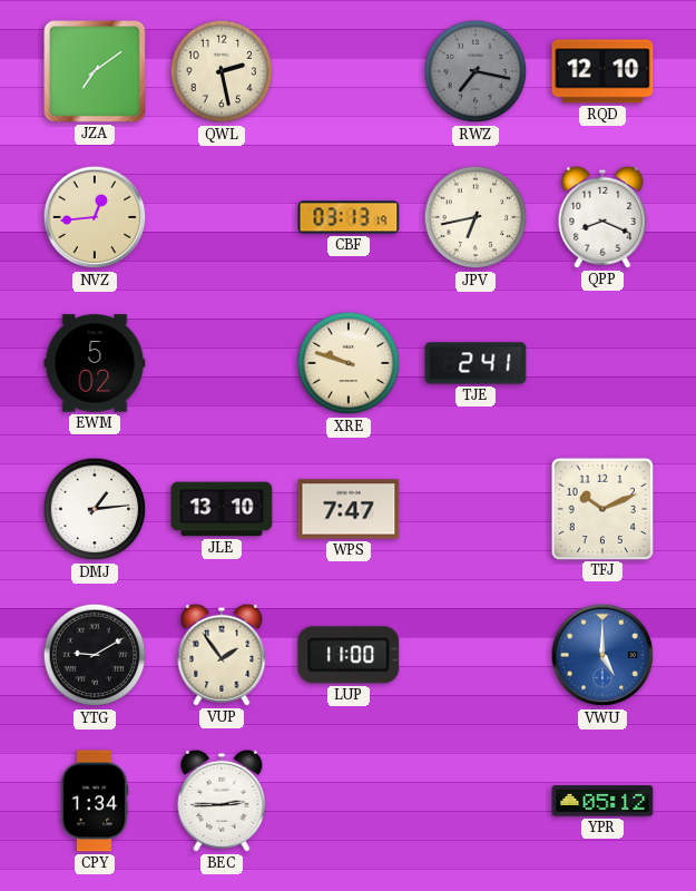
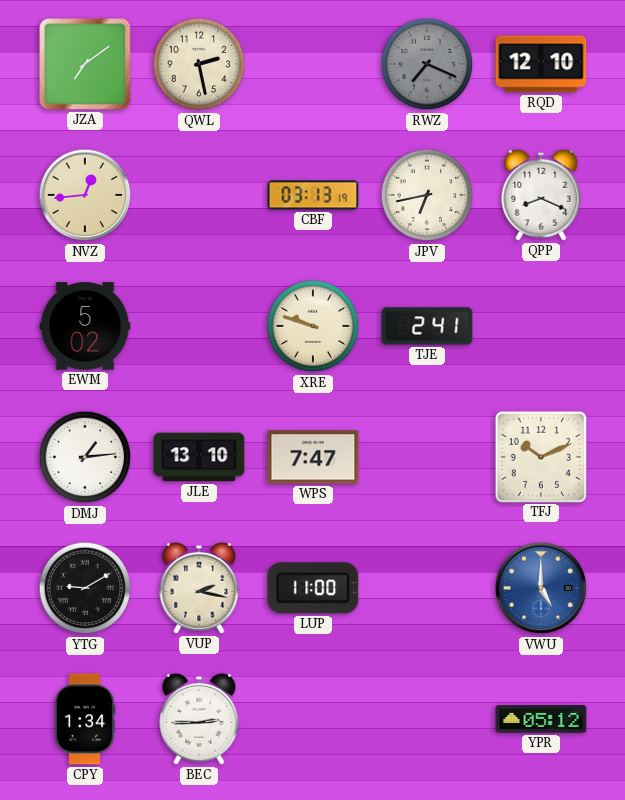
RWZ: 7:17 -> 7:19
VUP: 1:54 -> 2:17
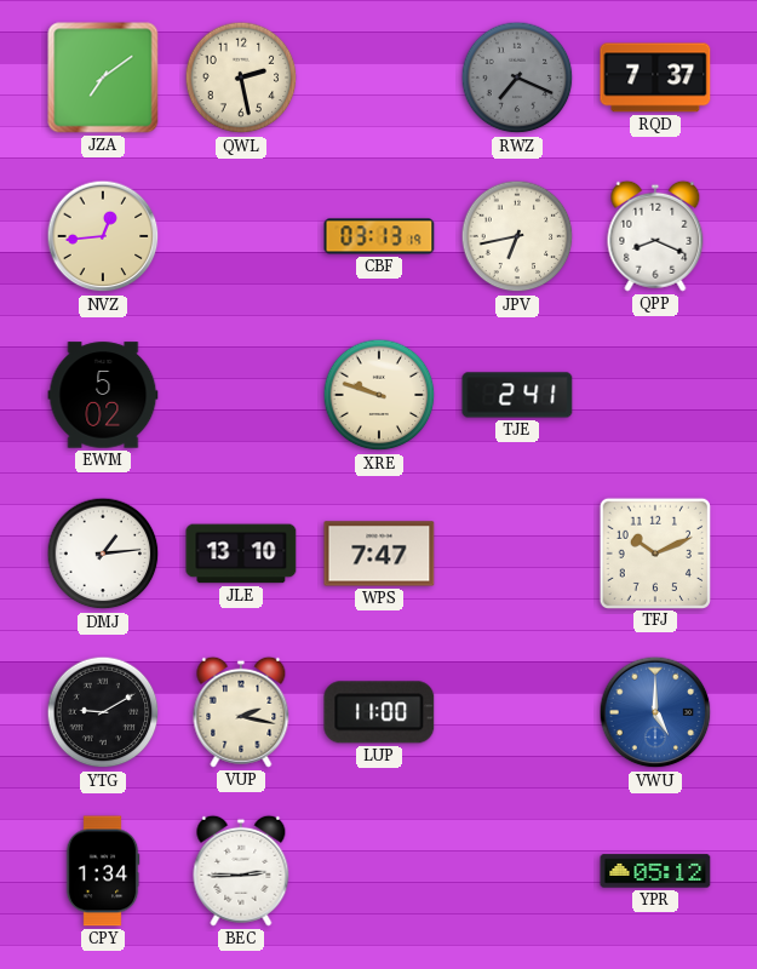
RQD: 12:10 -> 7:37
